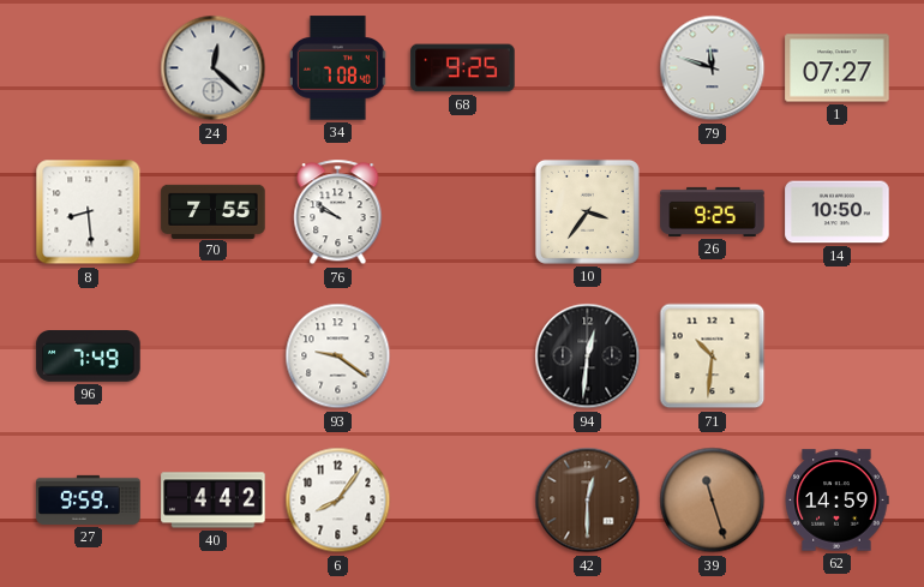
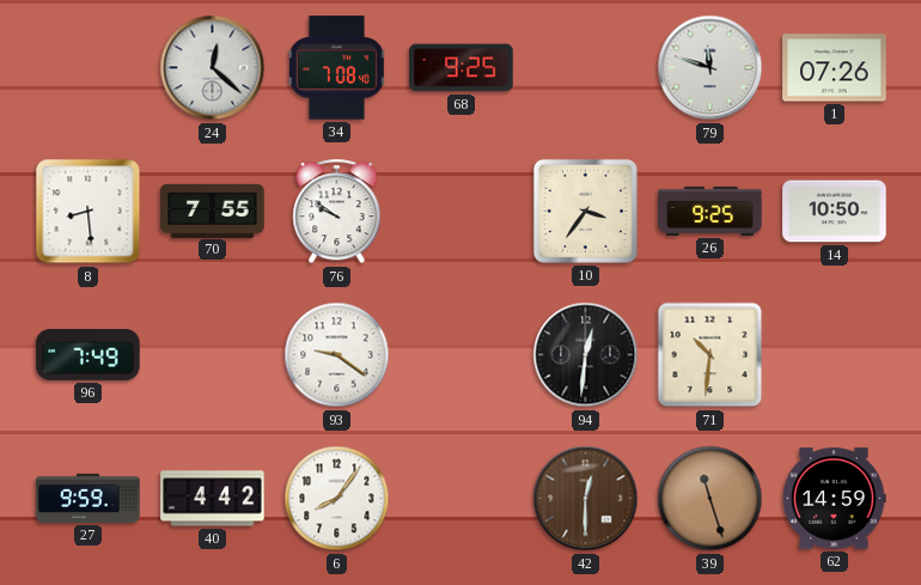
1: 07:27 -> 07:26
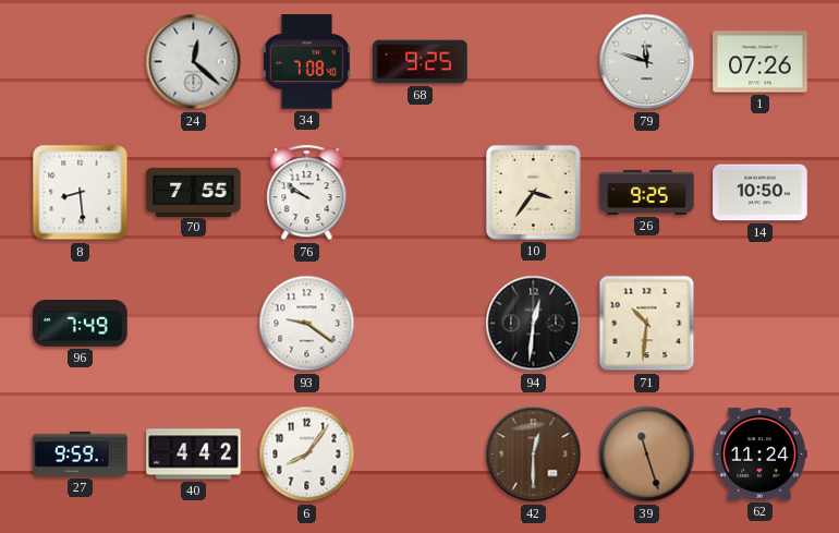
62: 14:59 -> 11:24
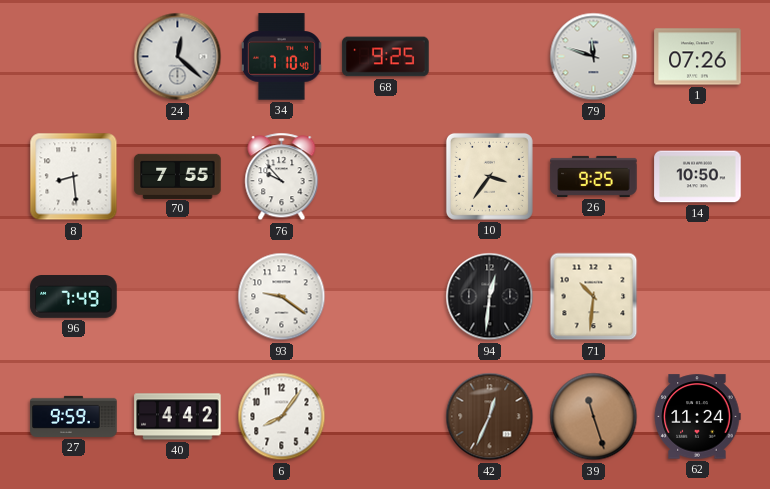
34: 7:08 -> 7:10
76: 9:51 -> 9:53
42: 12:30 -> 12:34
